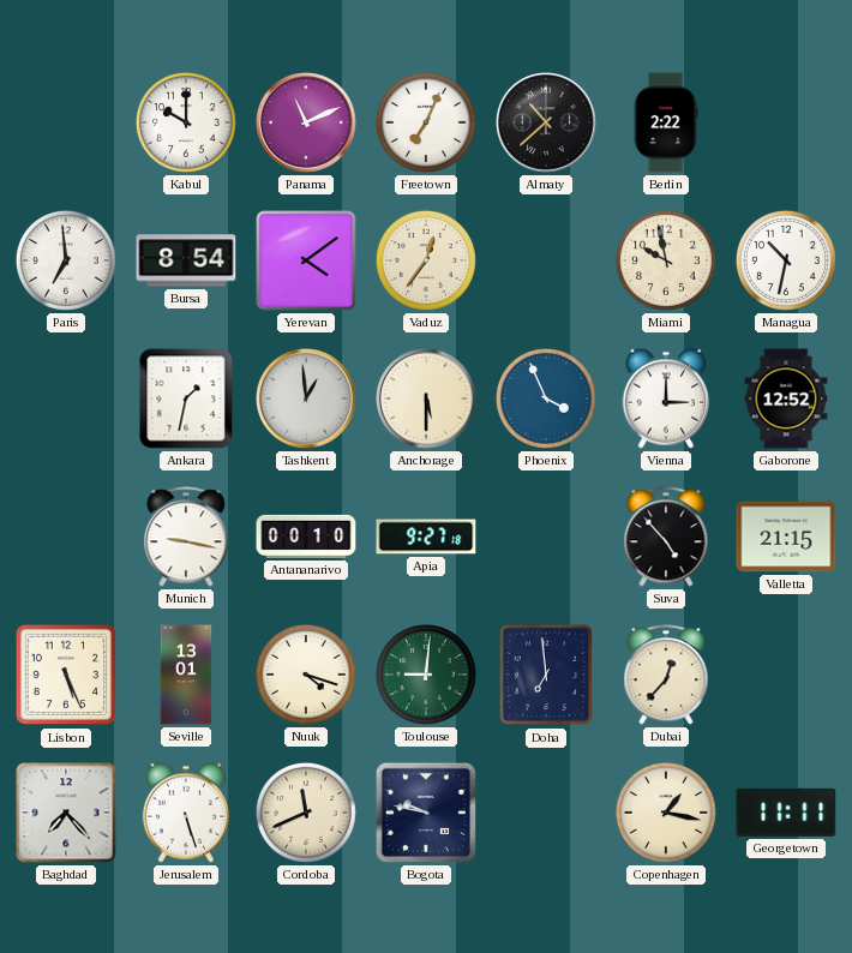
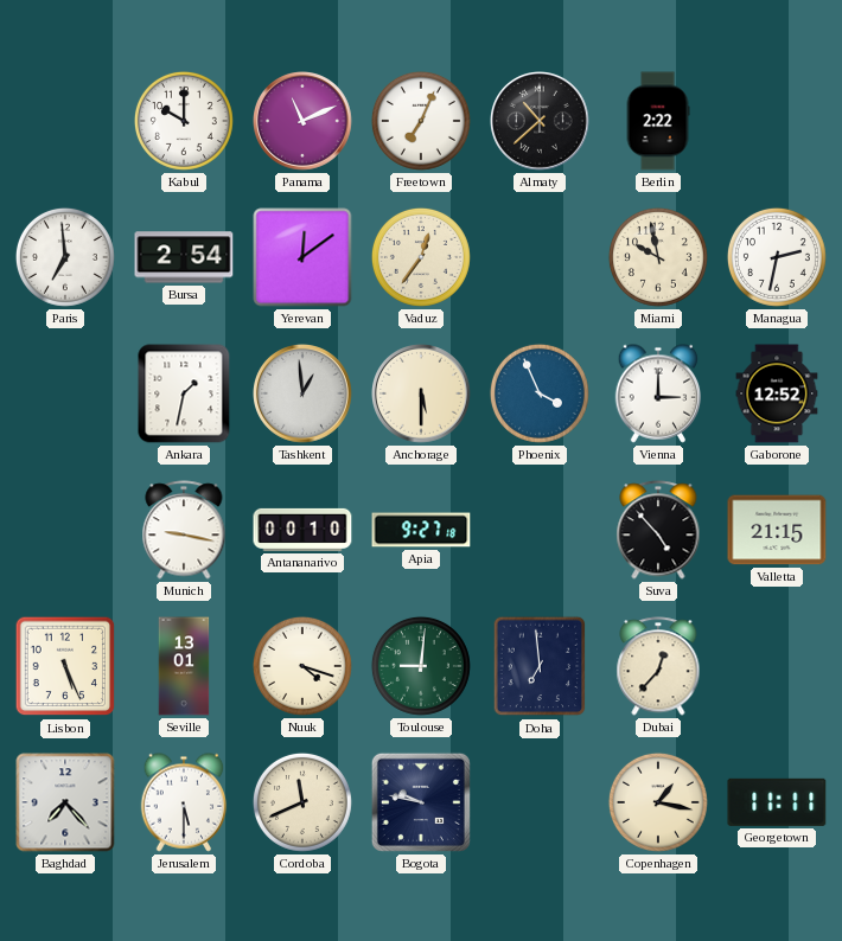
Bursa: 8:54 -> 2:54
Yerevan: 4:09 -> 12:09
Managua: 10:32 -> 2:32
Jerusalem: 5:27 -> 5:30
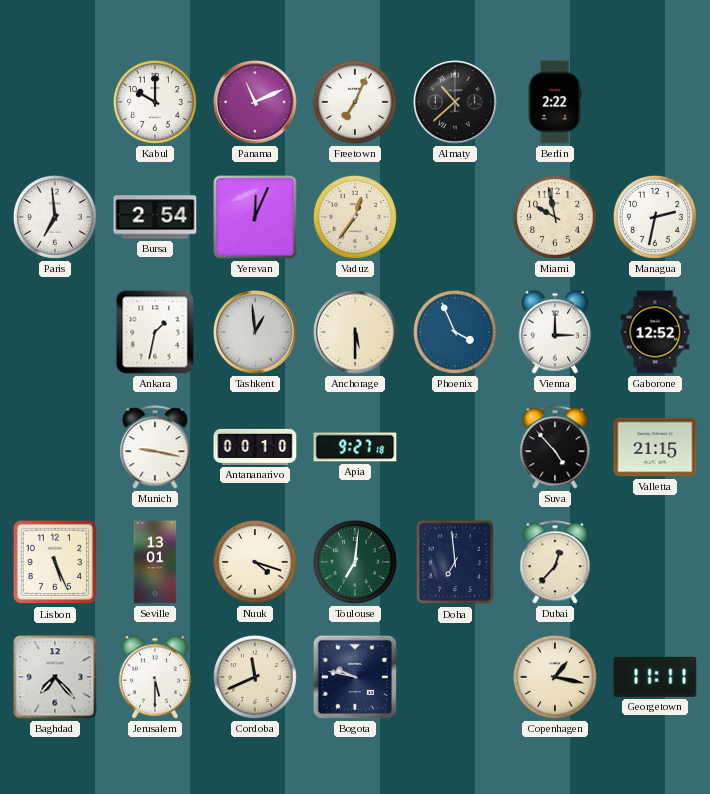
Yerevan: 12:09 -> 12:04
Toulouse: 9:01 -> 7:01
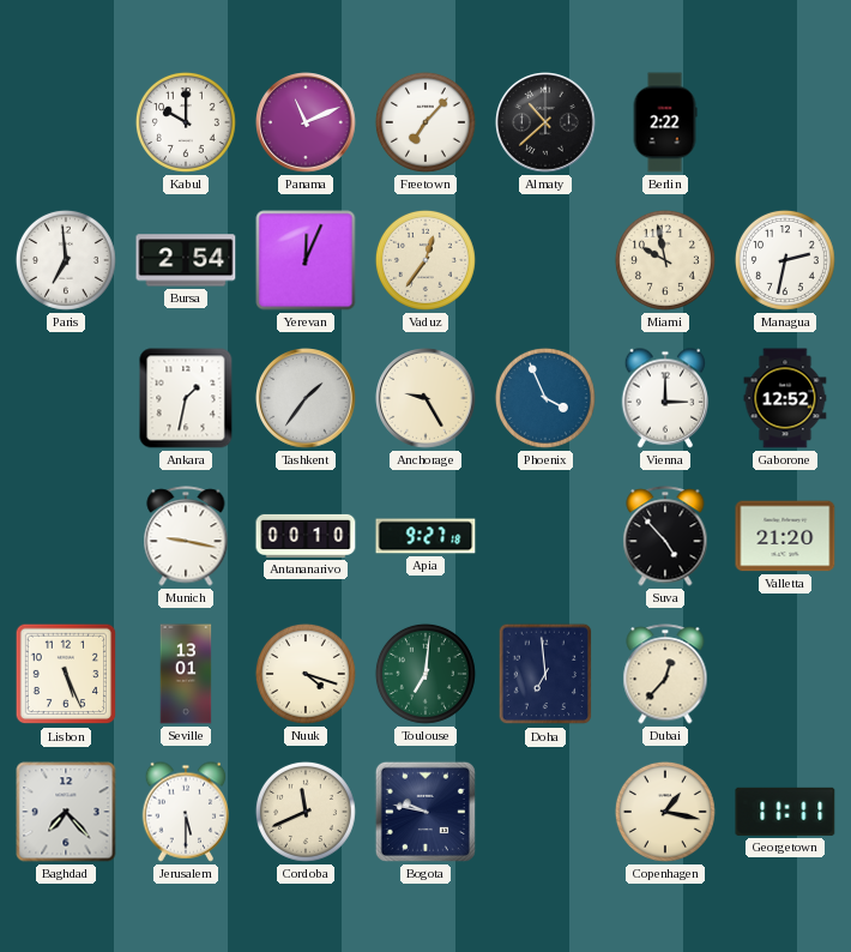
Freetown: 7:04 -> 7:07
Tashkent: 12:59 -> 1:36
Anchorage: 5:30 -> 9:25
Valletta: 21:15 -> 21:20
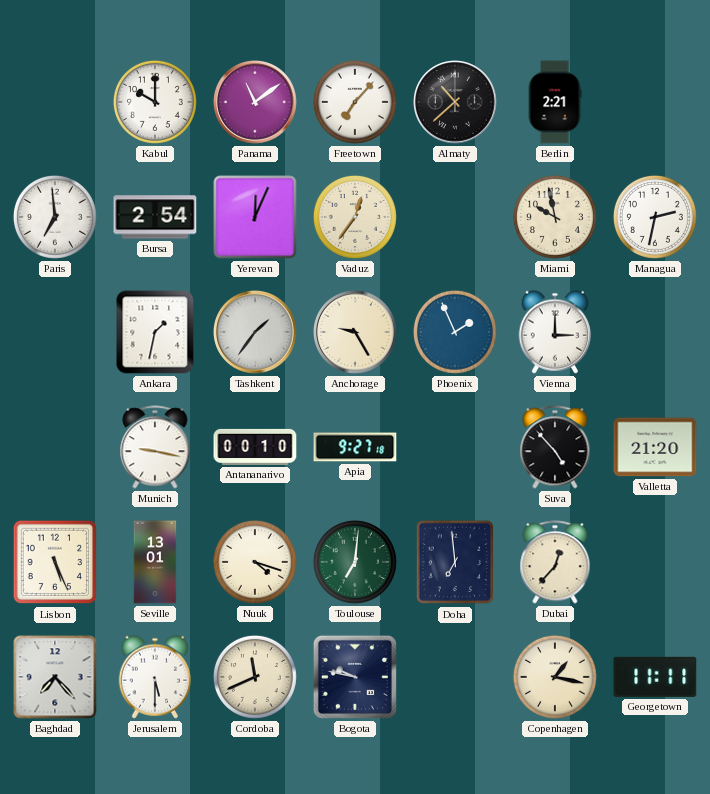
Panama: 11:11 -> 11:09
Berlin: 2:22 -> 2:21
Phoenix: 3:56 -> 1:56
Gaborone: 12:52 -> none
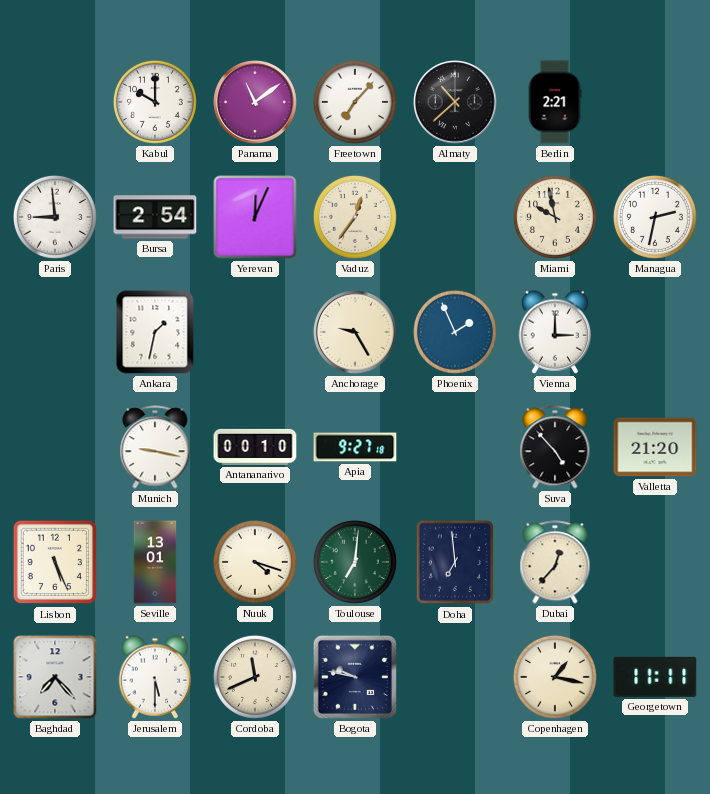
Paris: 6:59 -> 8:59
Tashkent: 1:36 -> none
